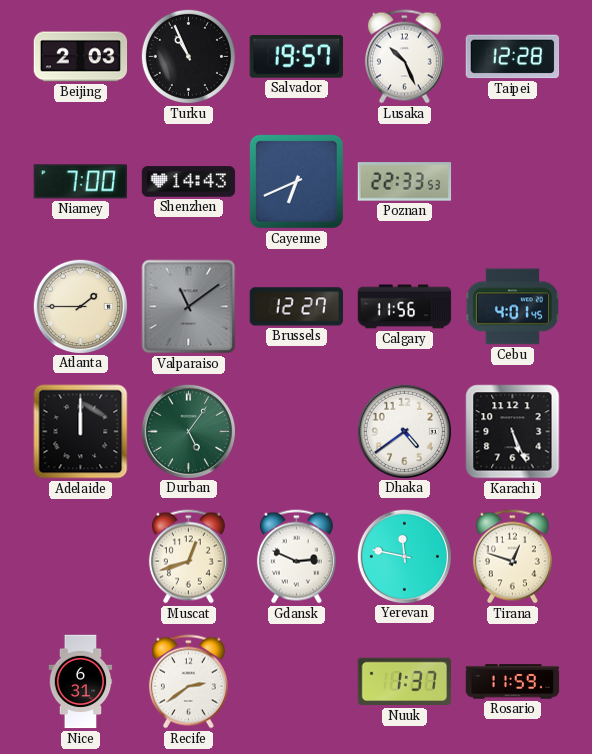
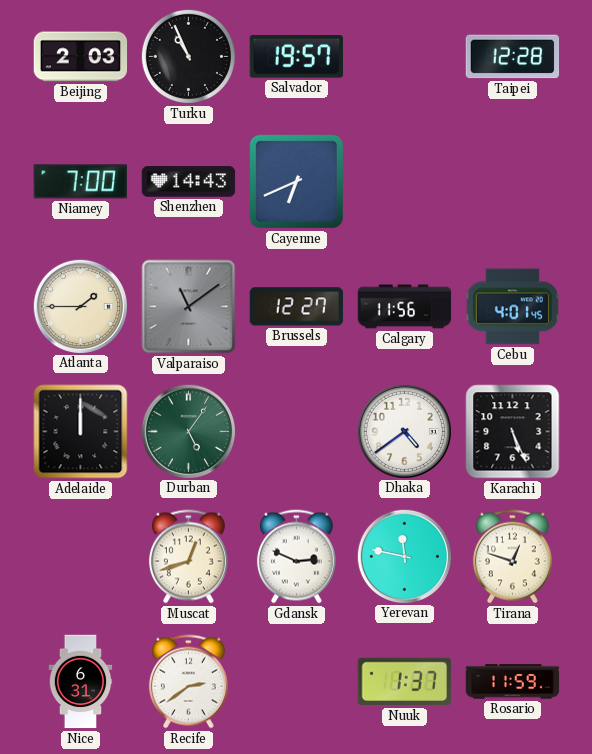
Lusaka: 10:26 -> none
Poznan: 22:33 -> none
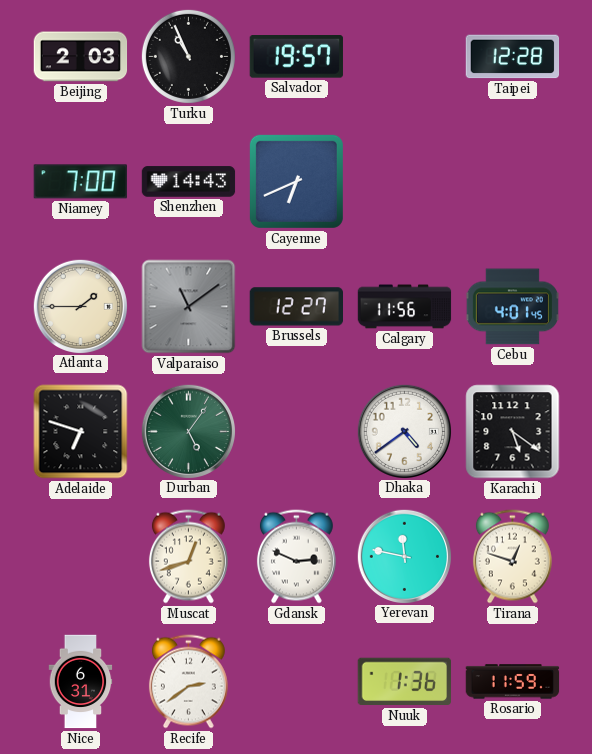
Adelaide: 12:00 -> 6:48
Karachi: 5:26 -> 5:21
Nuuk: 1:37 -> 1:36
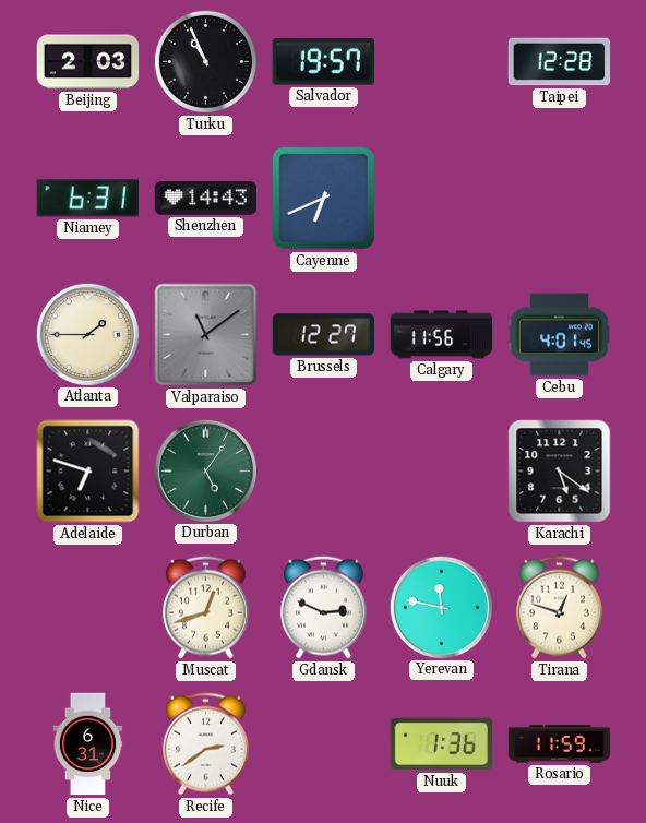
Niamey: 7:00 -> 6:31
Dhaka: 4:39 -> none
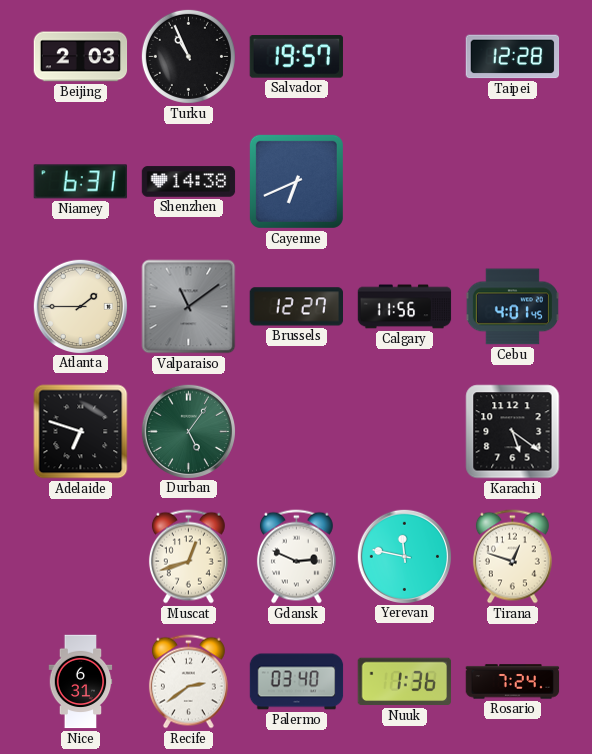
Shenzhen: 14:43 -> 14:38
Palermo: none -> 03:40
Rosario: 11:59 -> 7:24
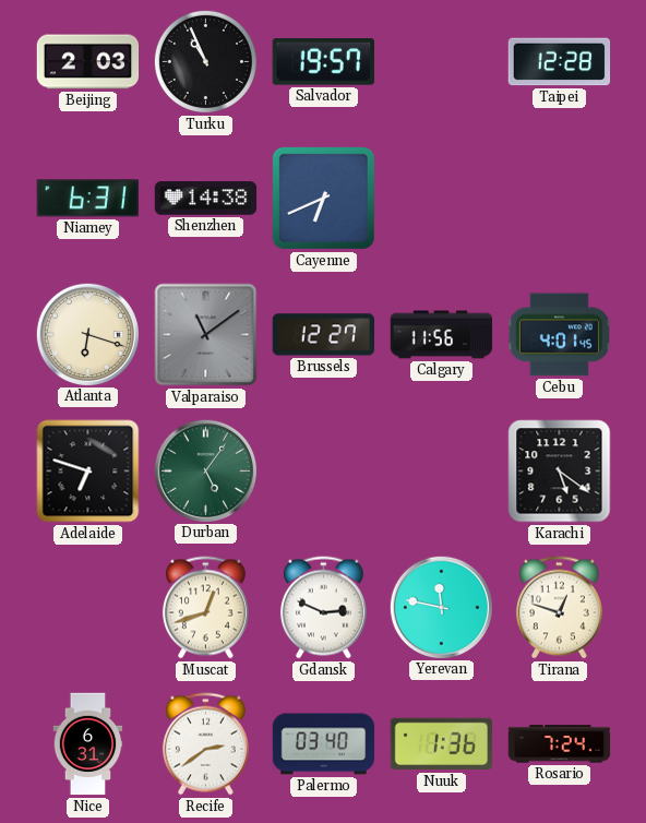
Atlanta: 1:45 -> 6:18
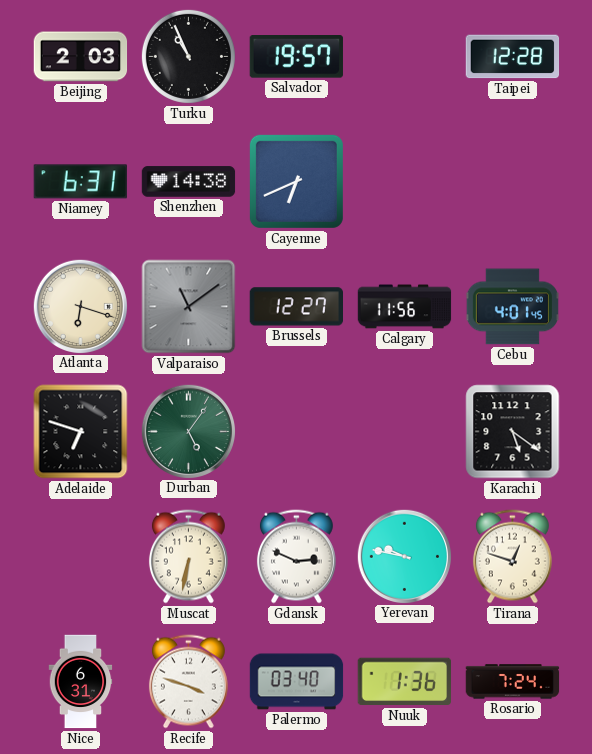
Muscat: 12:42 -> 6:32
Yerevan: 11:47 -> 9:47
Recife: 2:39 -> 3:48
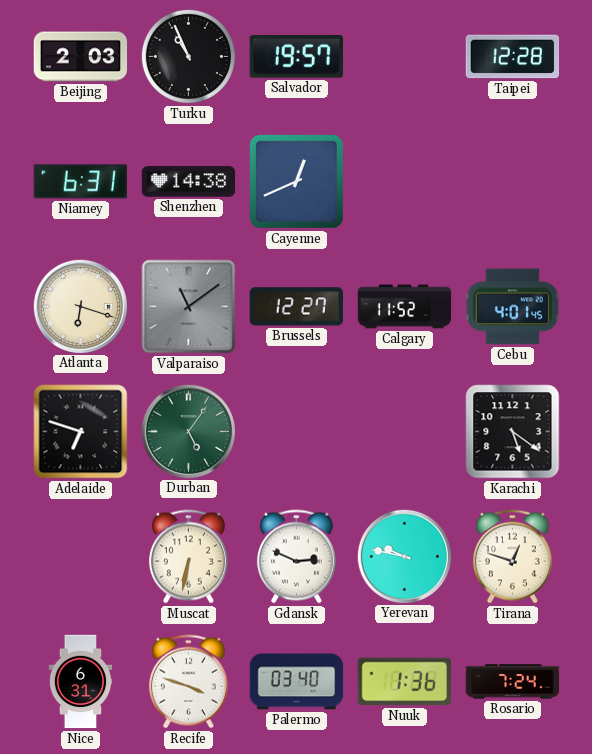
Cayenne: 6:41 -> 12:41
Calgary: 11:56 -> 11:52
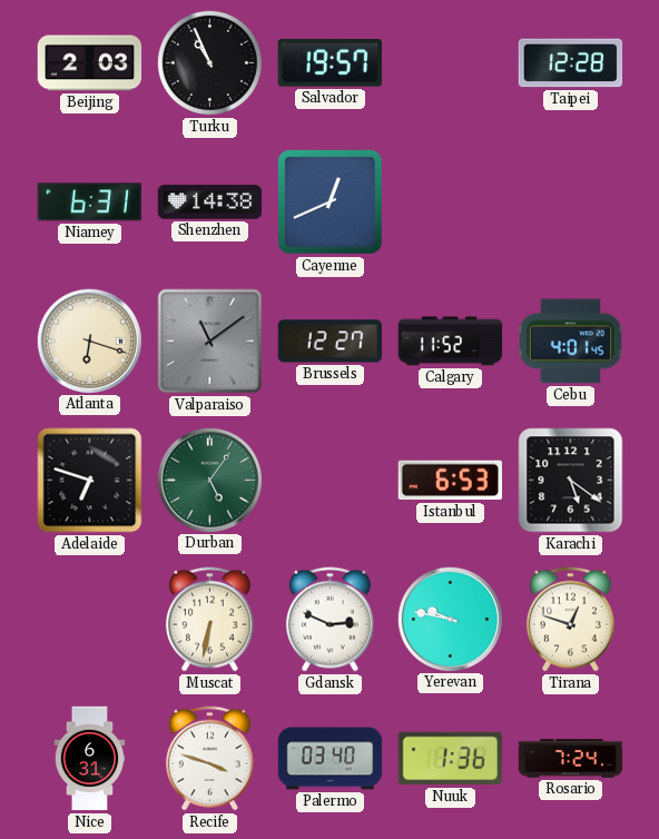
Istanbul: none -> 6:53
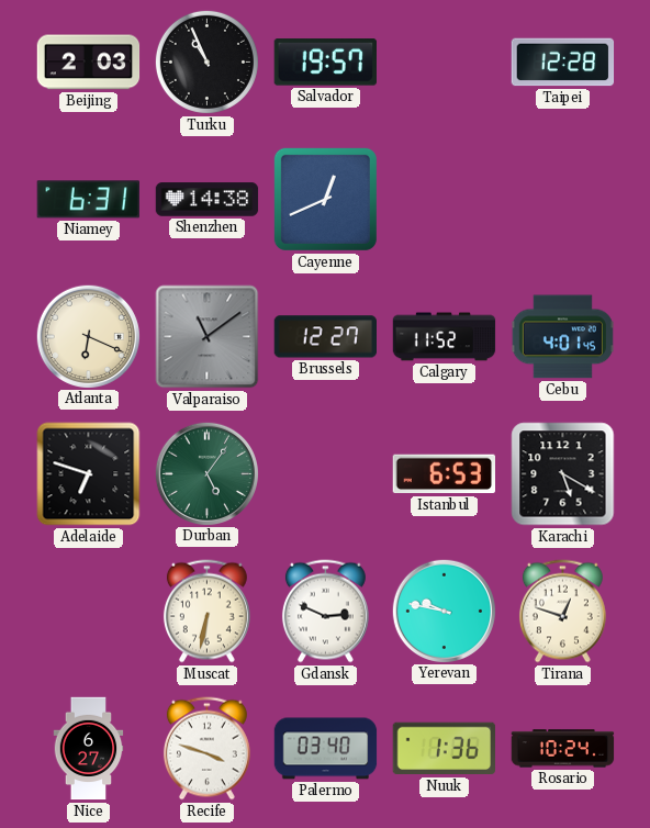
Atlanta: 6:18 -> 6:19
Karachi: 5:21 -> 5:20
Nice: 6:31 -> 6:27
Rosario: 7:24 -> 10:24
